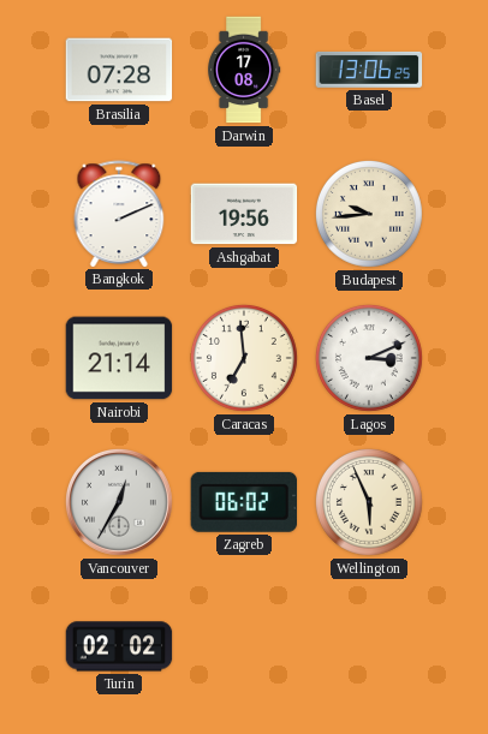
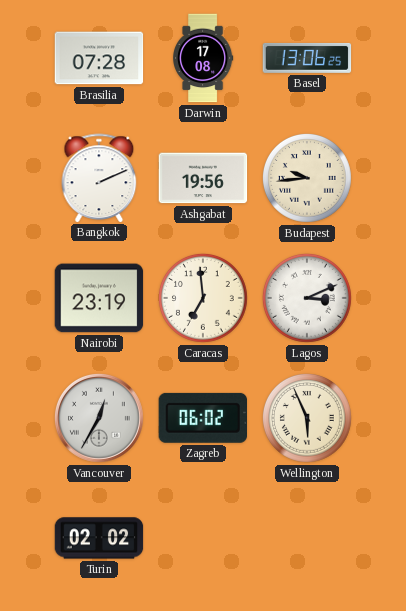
Nairobi: 21:14 -> 23:19
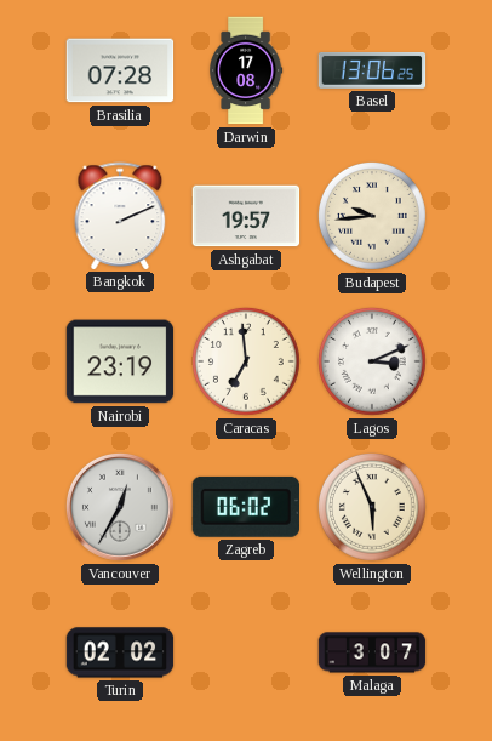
Ashgabat: 19:56 -> 19:57
Malaga: none -> 3:07
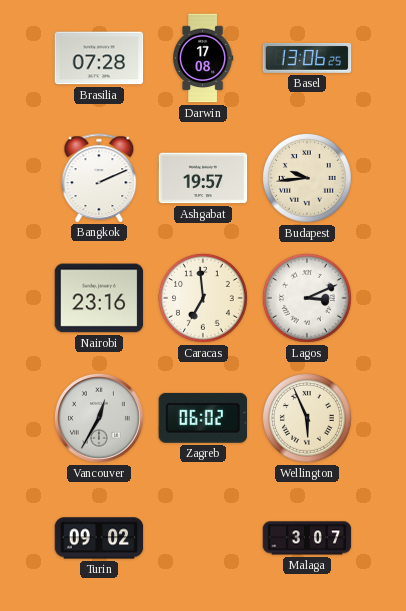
Nairobi: 23:19 -> 23:16
Turin: 02:02 -> 09:02
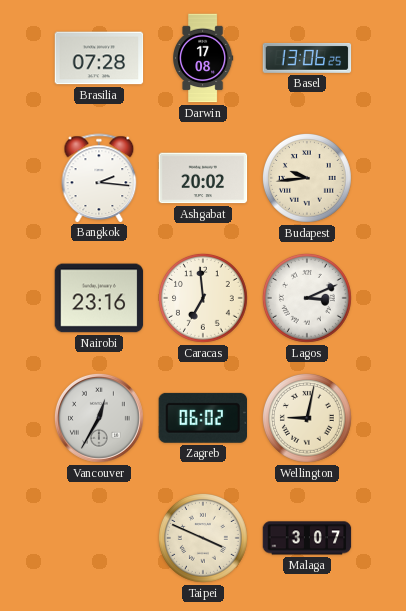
Bangkok: 2:11 -> 2:16
Ashgabat: 19:57 -> 20:02
Wellington: 5:56 -> 9:02
Turin: 09:02 -> none
Taipei: none -> 3:49
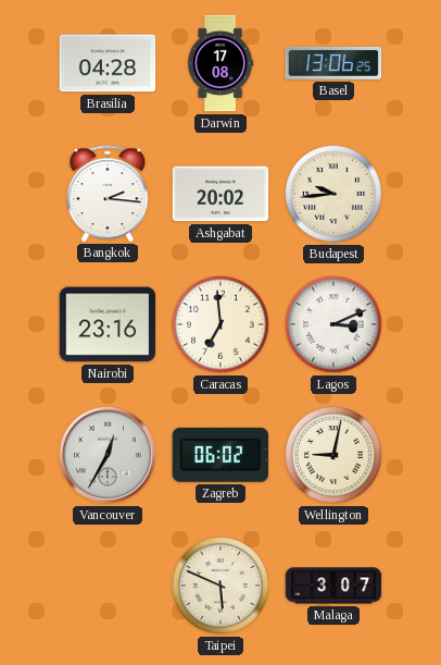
Brasilia: 07:28 -> 04:28
Taipei: 3:49 -> 5:49
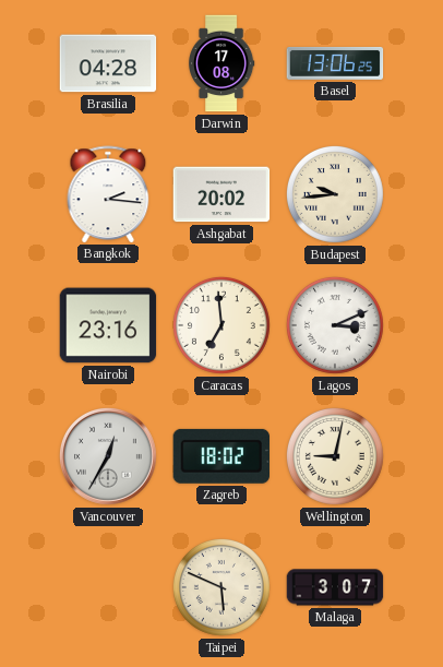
Zagreb: 06:02 -> 18:02
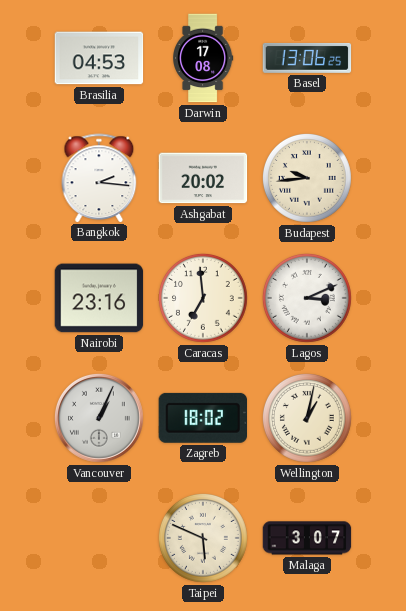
Brasilia: 04:28 -> 04:53
Vancouver: 12:35 -> 1:04
Wellington: 9:02 -> 1:02
